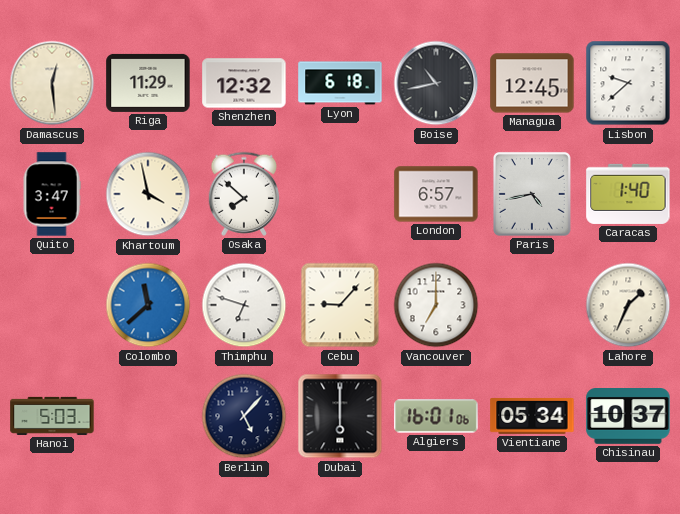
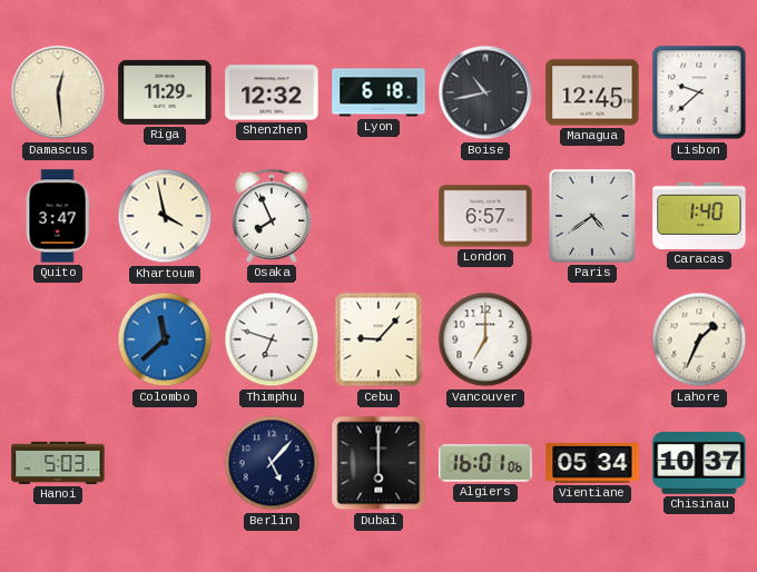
Osaka: 7:52 -> 7:56
Paris: 4:43 -> 4:39
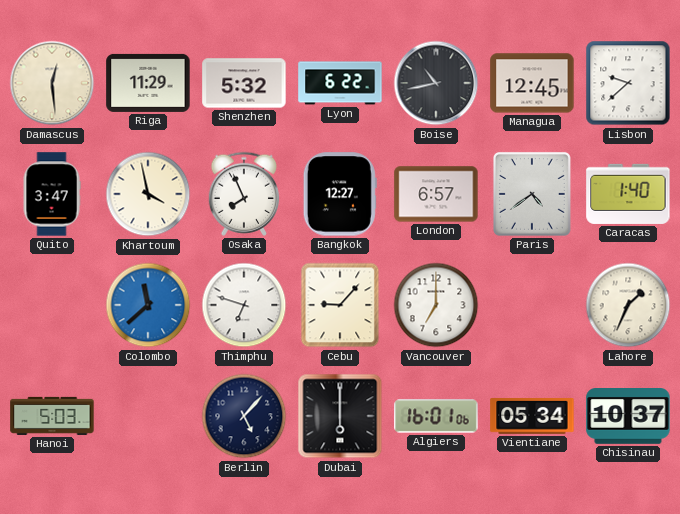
Shenzhen: 12:32 -> 5:32
Lyon: 6:18 -> 6:22
Bangkok: none -> 12:27
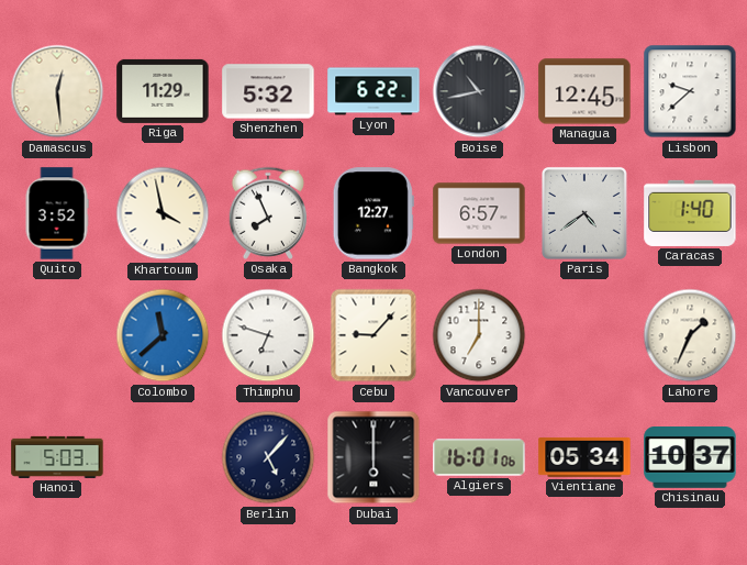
Quito: 3:47 -> 3:52
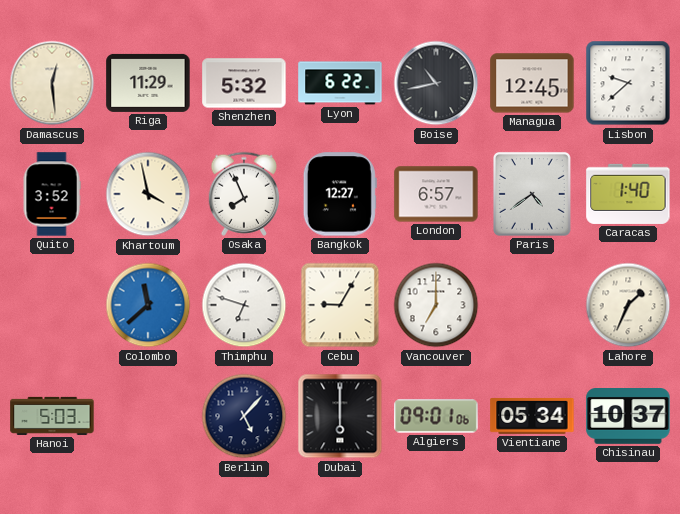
Cebu: 9:07 -> 9:05
Algiers: 16:01 -> 09:01
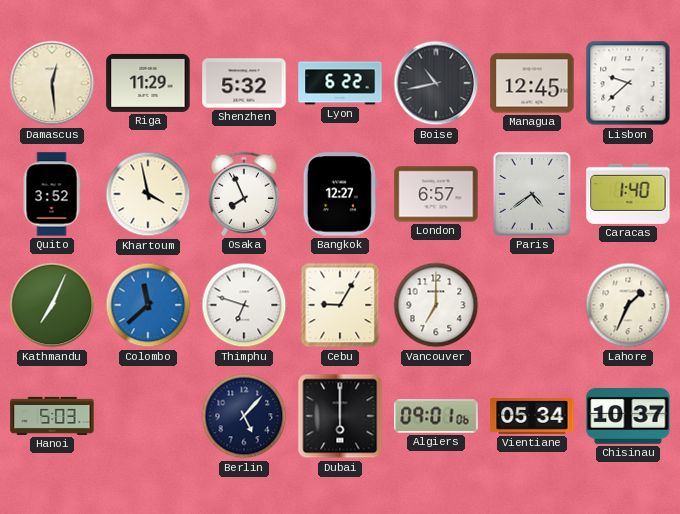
Kathmandu: none -> 7:04
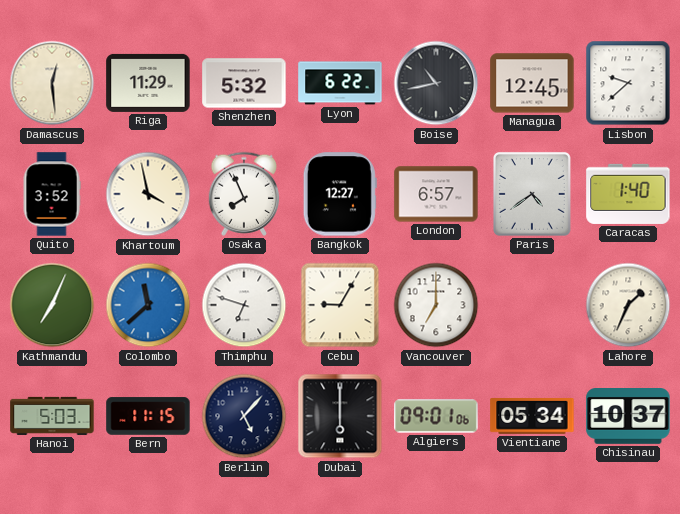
Bern: none -> 11:15
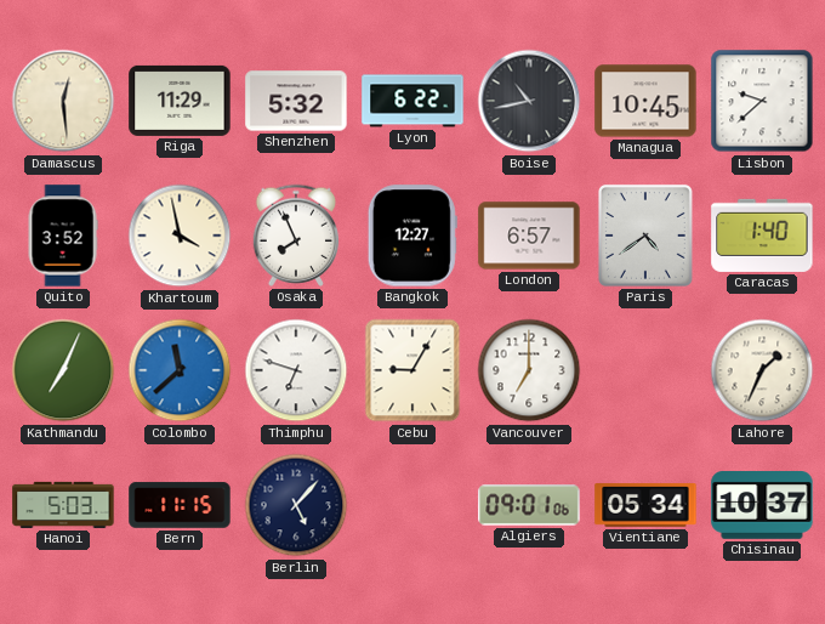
Managua: 12:45 -> 10:45
Dubai: 6:00 -> none
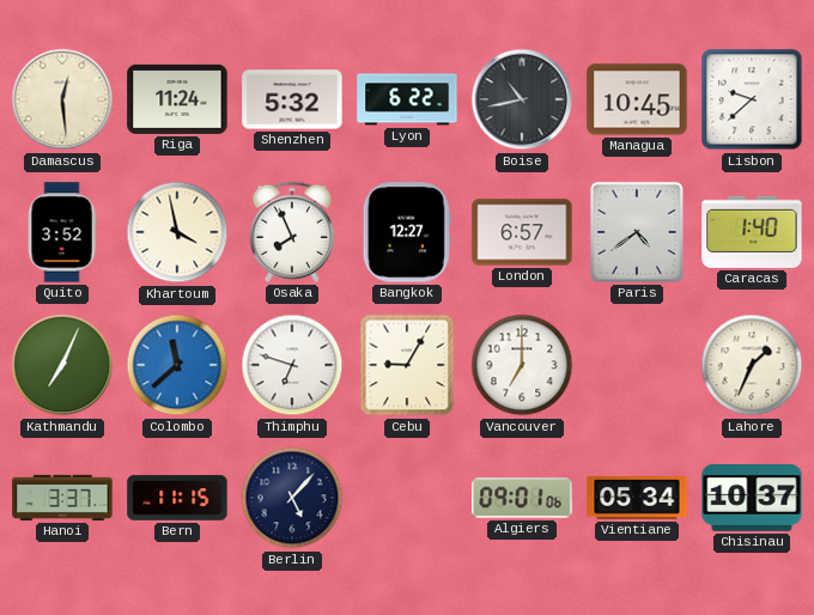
Riga: 11:29 -> 11:24
Hanoi: 5:03 -> 3:37
